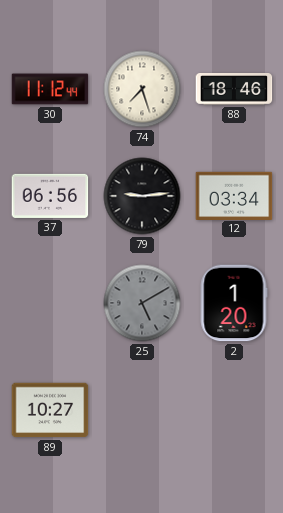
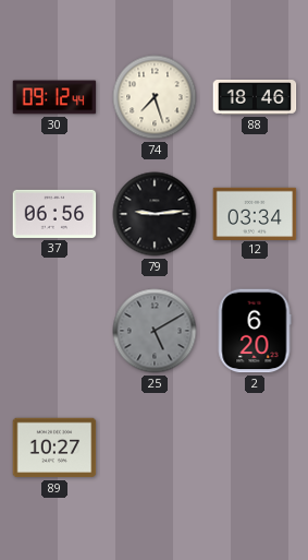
30: 11:12 -> 09:12
2: 1:20 -> 6:20
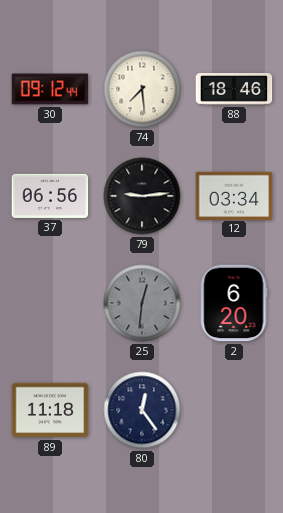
74: 7:27 -> 7:29
25: 5:10 -> 12:31
89: 10:27 -> 11:18
80: none -> 12:24
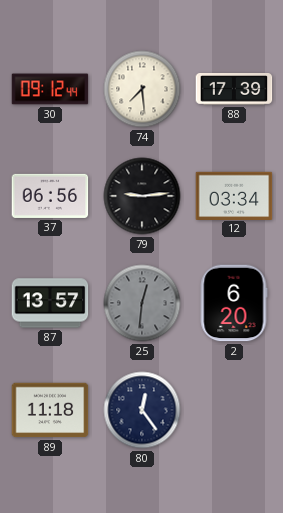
88: 18:46 -> 17:39
87: none -> 13:57
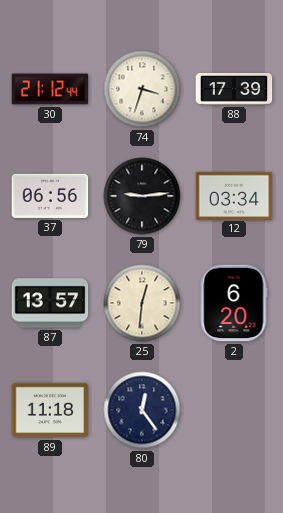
30: 09:12 -> 21:12
74: 7:29 -> 3:33
25 dial: grey -> cream
